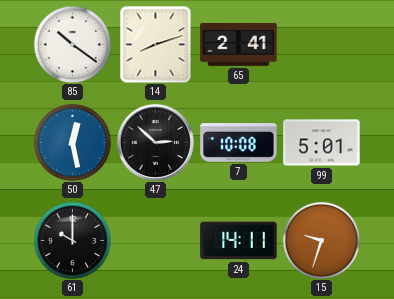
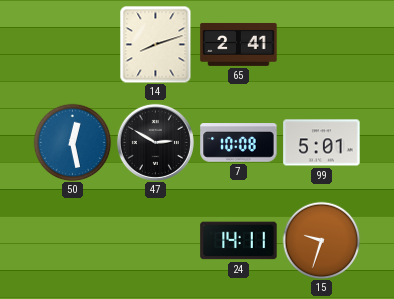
85: 10:21 -> none
47: 2:52 -> 2:50
61: 10:00 -> none
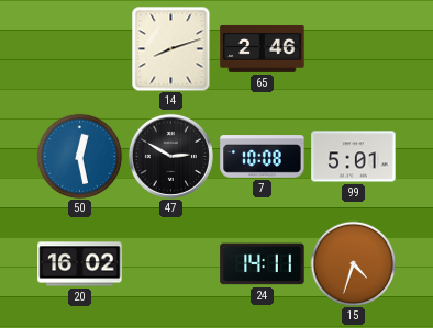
65: 2:41 -> 2:46
20: none -> 16:02
15: 9:33 -> 4:33
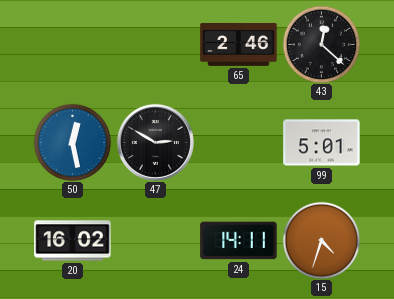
14: 8:12 -> none
43: none -> 12:22
7: 10:08 -> none
